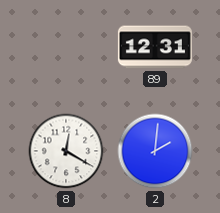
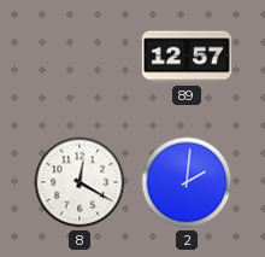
89: 12:31 -> 12:57
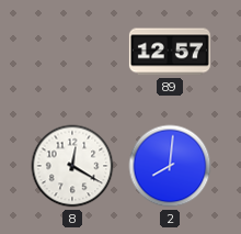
2: 2:01 -> 8:01
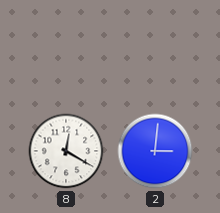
89: 12:57 -> none
2: 8:01 -> 3:01
